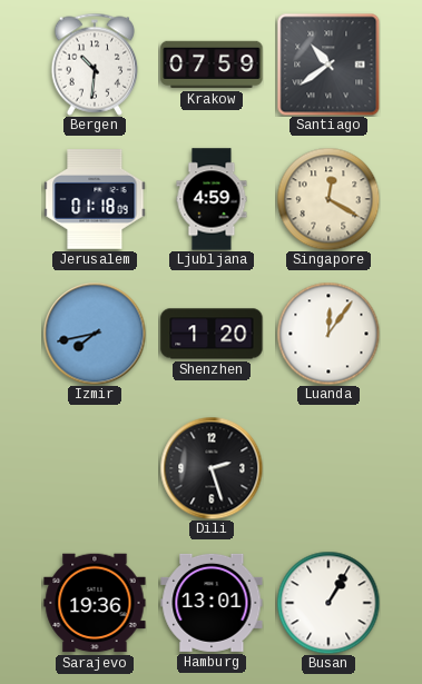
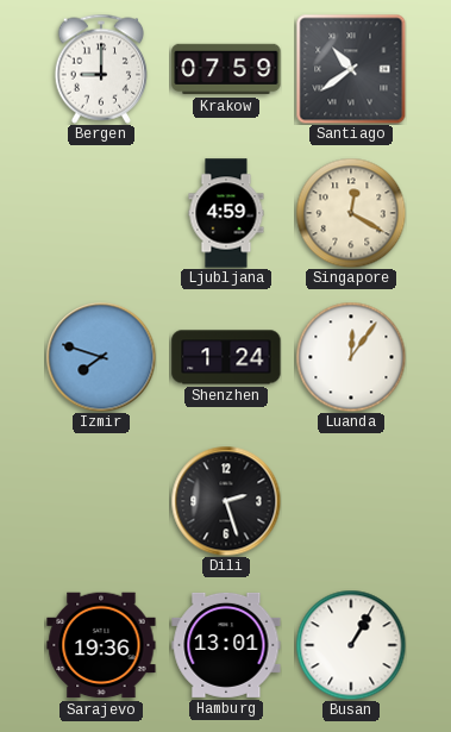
Bergen: 10:31 -> 9:00
Jerusalem: 01:18 -> none
Izmir: 7:43 -> 7:48
Shenzhen: 1:20 -> 1:24
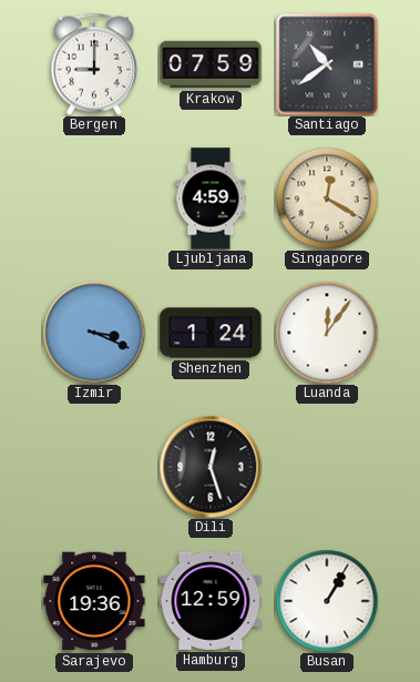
Izmir: 7:48 -> 3:19
Dili: 2:27 -> 12:27
Hamburg: 13:01 -> 12:59
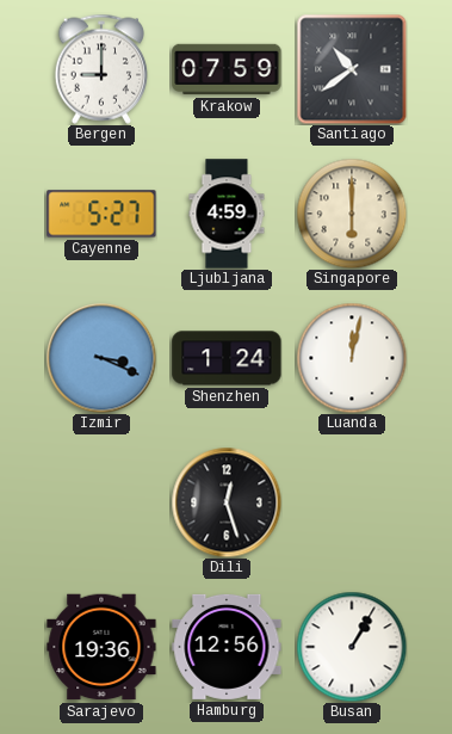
Cayenne: none -> 5:27
Singapore: 12:20 -> 6:00
Luanda: 12:06 -> 12:02
Hamburg: 12:59 -> 12:56
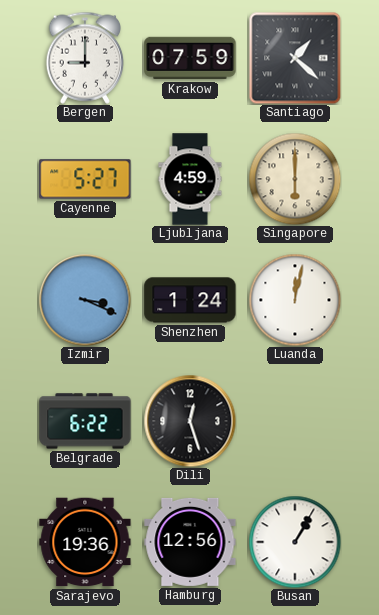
Santiago: 10:39 -> 1:22
Belgrade: none -> 6:22
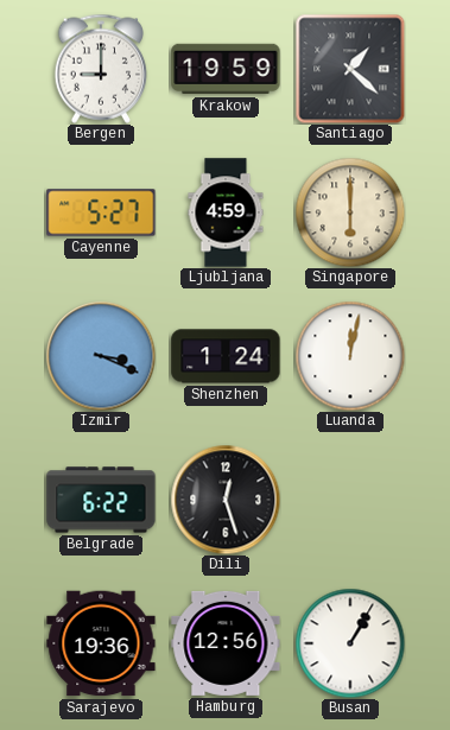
Krakow: 07:59 -> 19:59
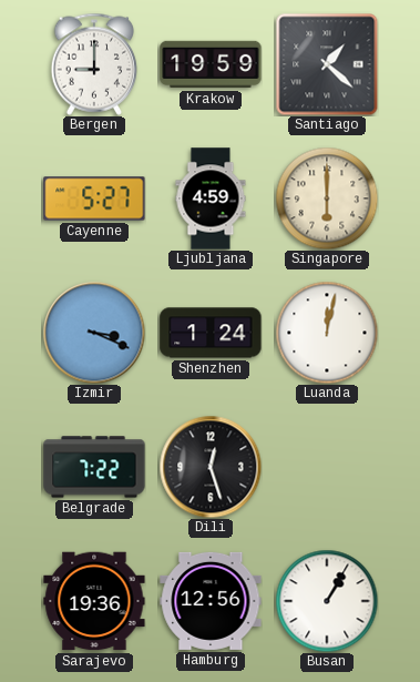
Belgrade: 6:22 -> 7:22
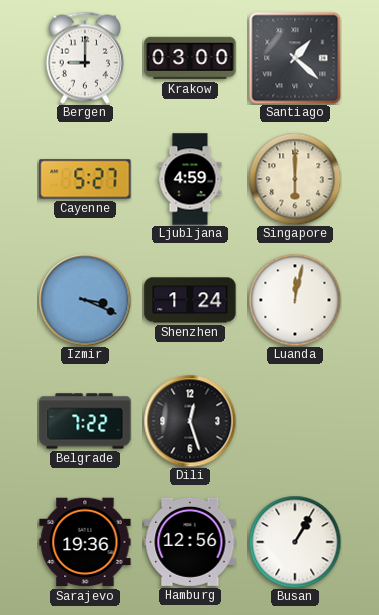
Krakow: 19:59 -> 03:00
